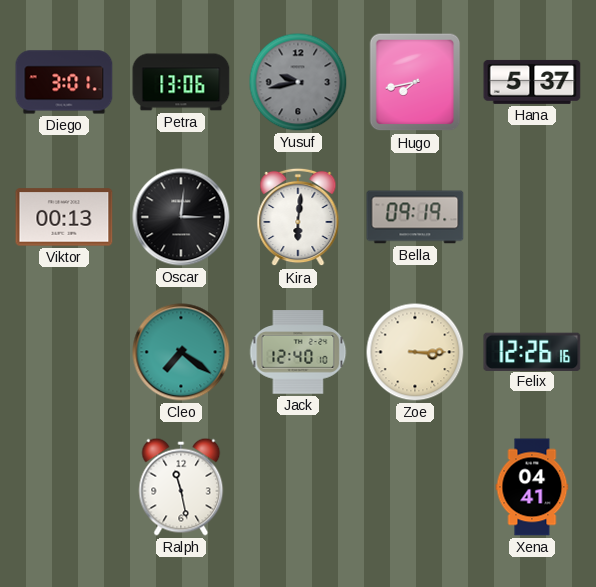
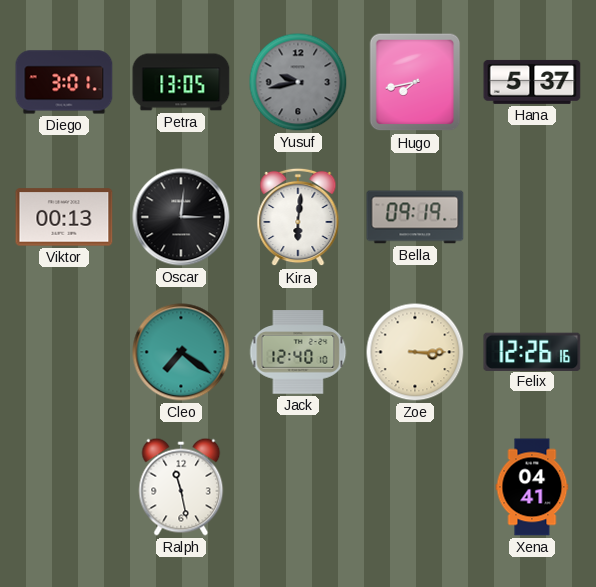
Petra: 13:06 -> 13:05
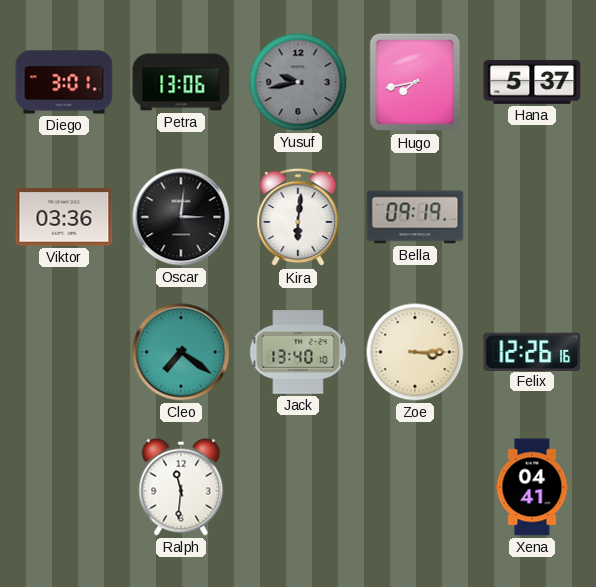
Petra: 13:05 -> 13:06
Viktor: 00:13 -> 03:36
Jack: 12:40 -> 13:40
Ralph: 11:28 -> 11:31
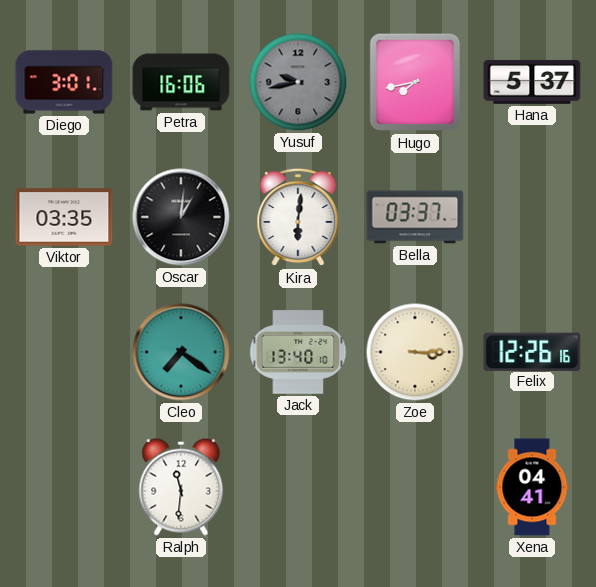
Petra: 13:06 -> 16:06
Viktor: 03:36 -> 03:35
Oscar: 3:01 -> 1:01
Bella: 09:19 -> 03:37
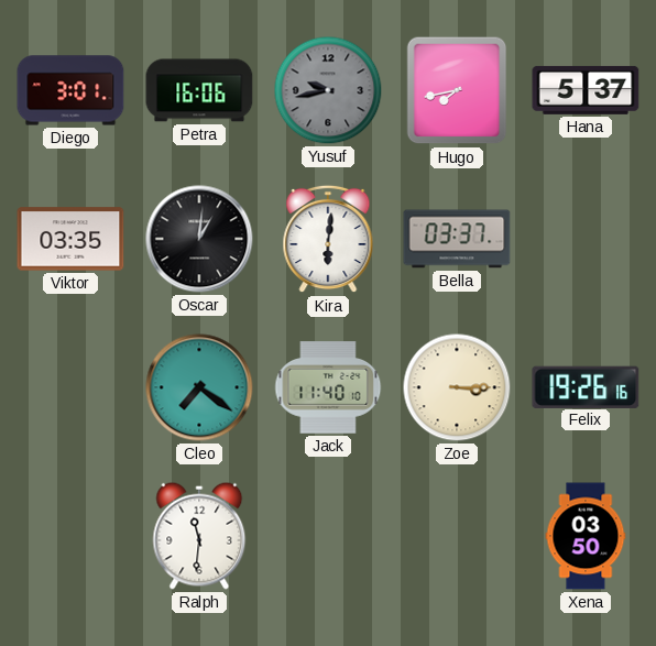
Jack: 13:40 -> 11:40
Felix: 12:26 -> 19:26
Xena: 04:41 -> 03:50
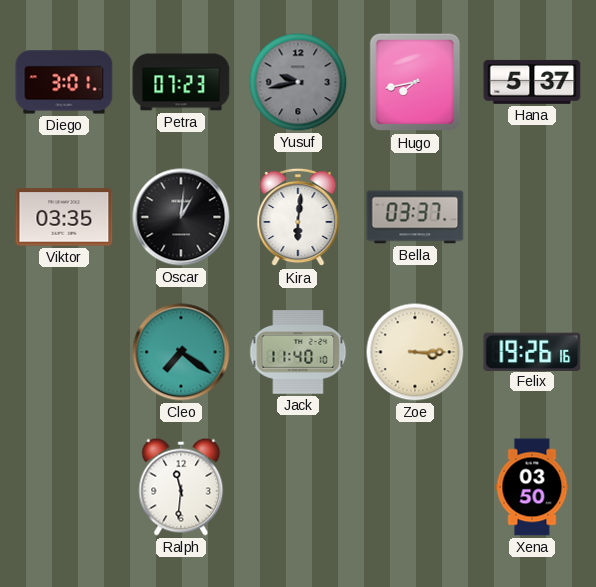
Petra: 16:06 -> 07:23
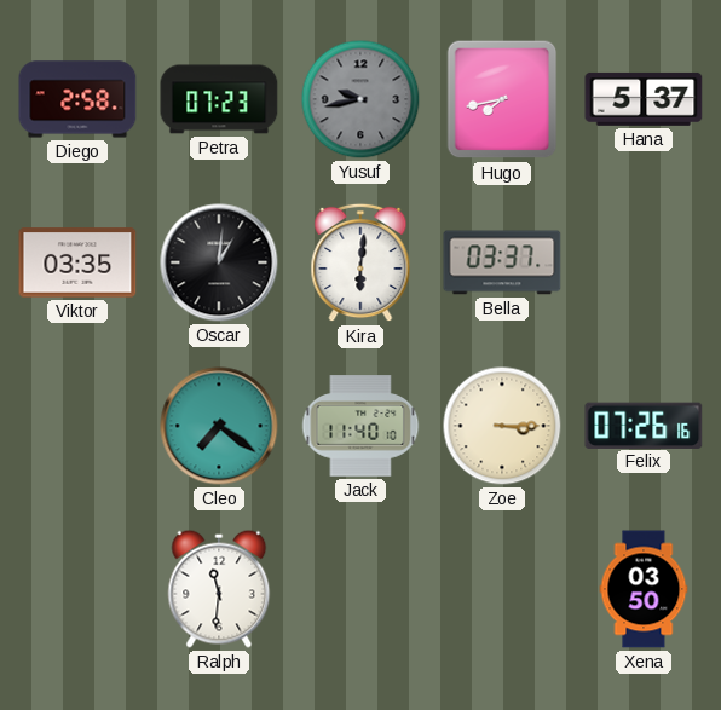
Diego: 3:01 -> 2:58
Felix: 19:26 -> 07:26
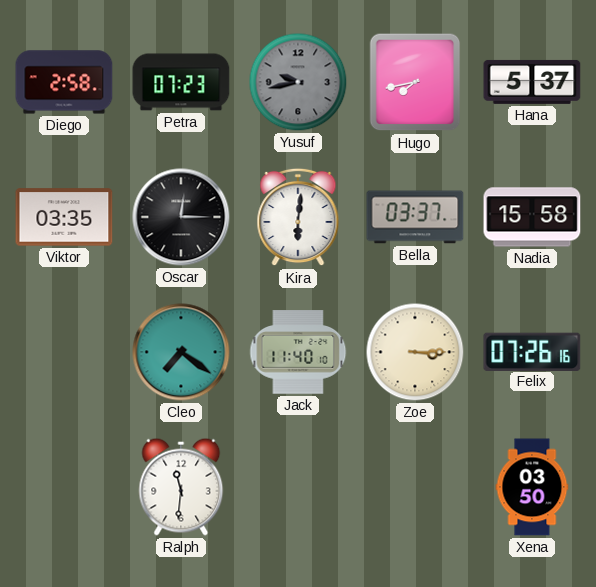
Oscar: 1:01 -> 12:15
Nadia: none -> 15:58
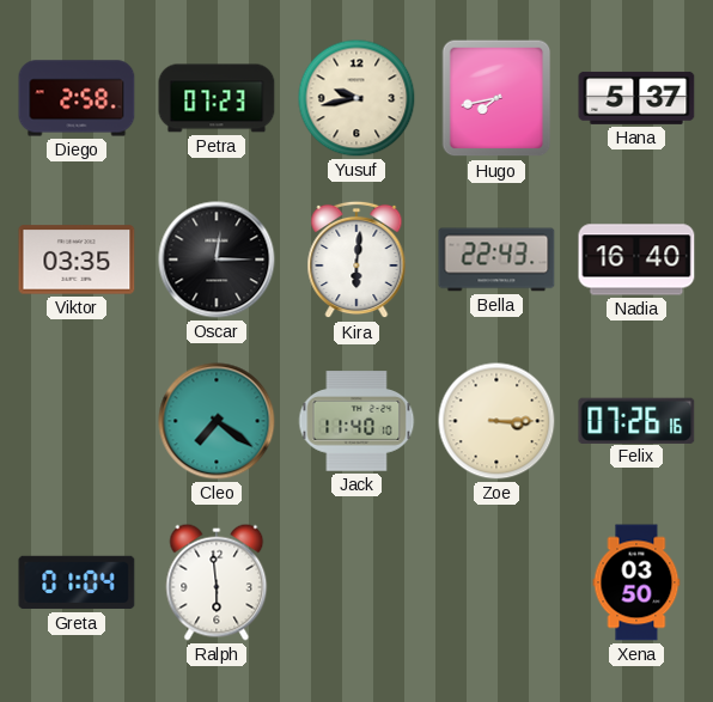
Yusuf dial: grey -> cream
Bella: 03:37 -> 22:43
Nadia: 15:58 -> 16:40
Greta: none -> 01:04
Ralph: 11:31 -> 5:59
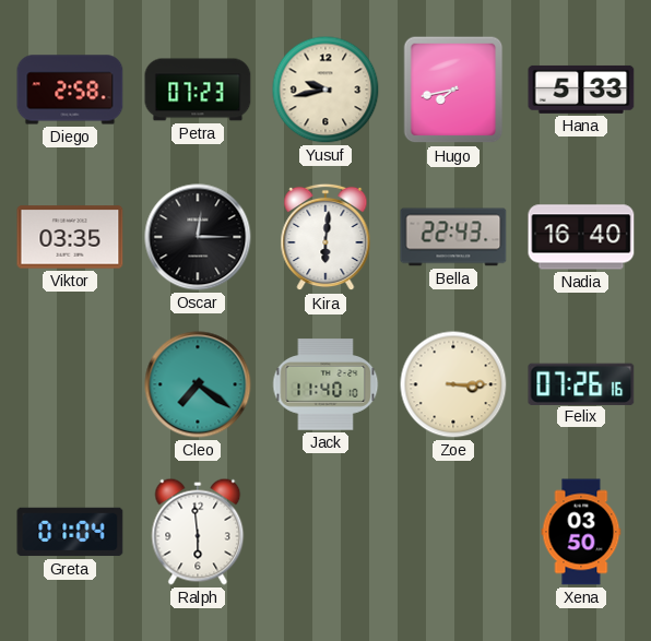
Hana: 5:37 -> 5:33
